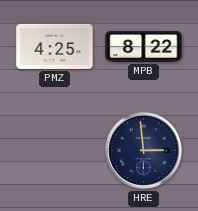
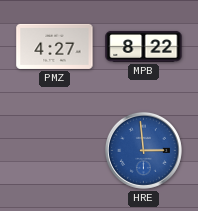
PMZ: 4:25 -> 4:27
HRE dial: navy -> blue
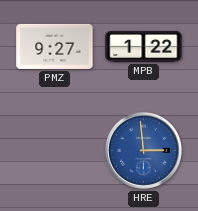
PMZ: 4:27 -> 9:27
MPB: 8:22 -> 1:22
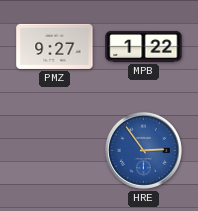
HRE: 2:59 -> 2:54
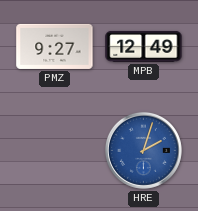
MPB: 1:22 -> 12:49
HRE: 2:54 -> 2:03
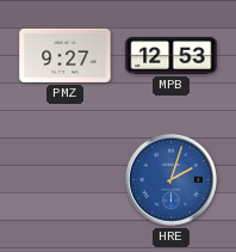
MPB: 12:49 -> 12:53
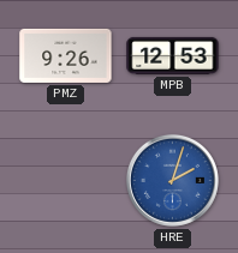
PMZ: 9:27 -> 9:26
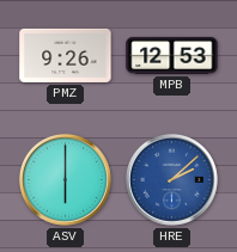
ASV: none -> 6:00
HRE: 2:03 -> 2:08
